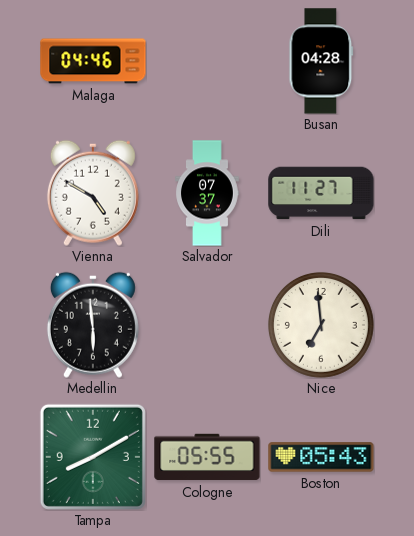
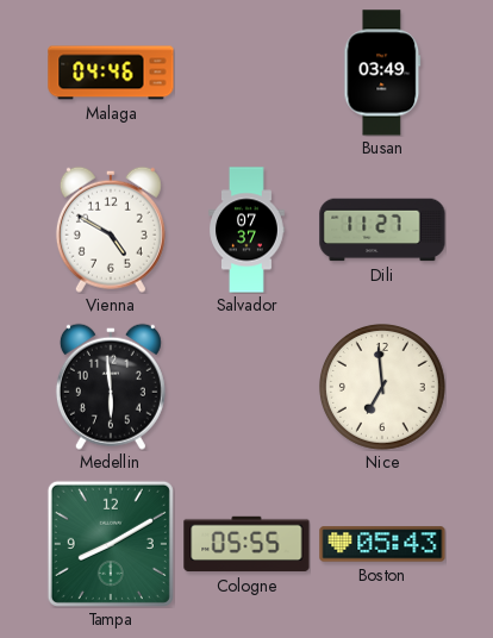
Busan: 04:28 -> 03:49
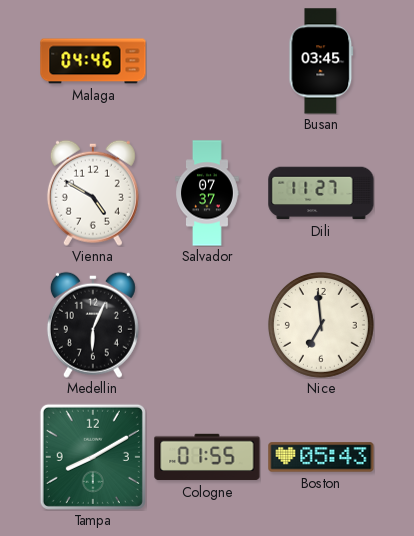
Busan: 03:49 -> 03:45
Medellin: 5:59 -> 6:04
Cologne: 05:55 -> 01:55
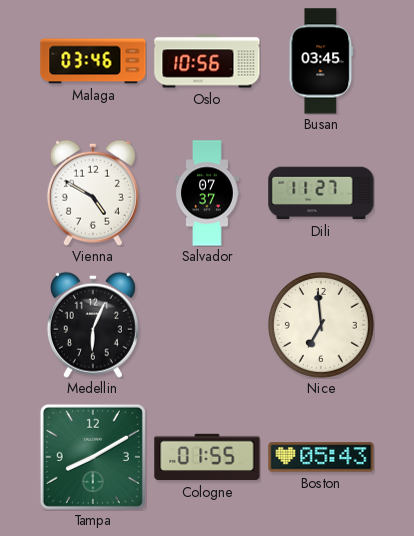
Malaga: 04:46 -> 03:46
Oslo: none -> 10:56
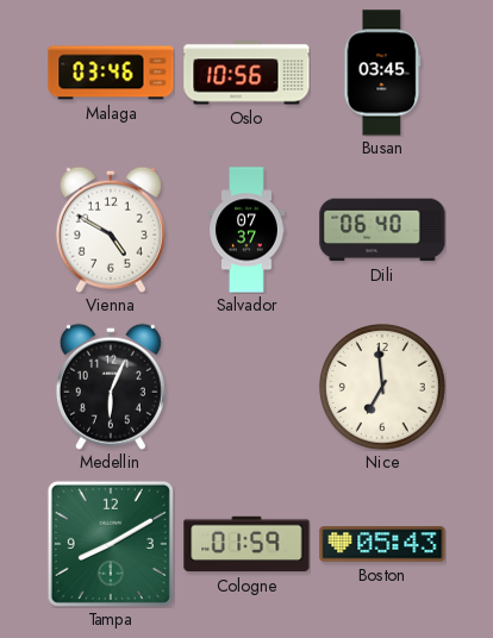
Dili: 11:27 -> 06:40
Cologne: 01:55 -> 01:59
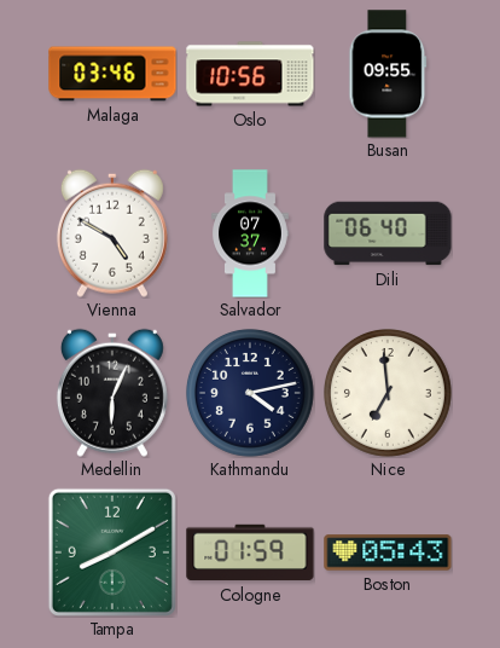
Busan: 03:45 -> 09:55
Kathmandu: none -> 4:13
